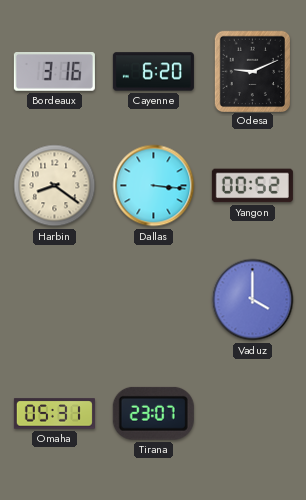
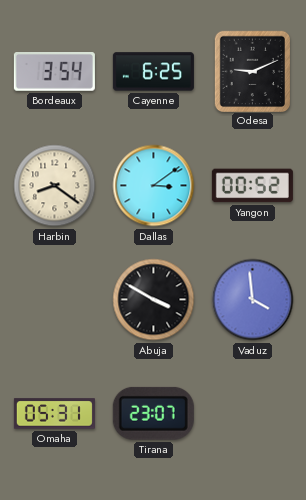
Bordeaux: 3:16 -> 3:54
Cayenne: 6:20 -> 6:25
Dallas: 3:16 -> 3:09
Abuja: none -> 3:50
Vaduz: 4:00 -> 3:59
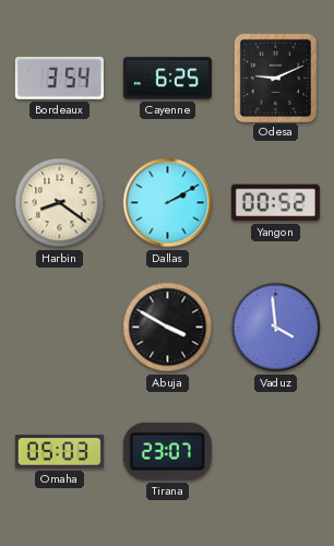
Dallas: 3:09 -> 2:10
Omaha: 05:31 -> 05:03
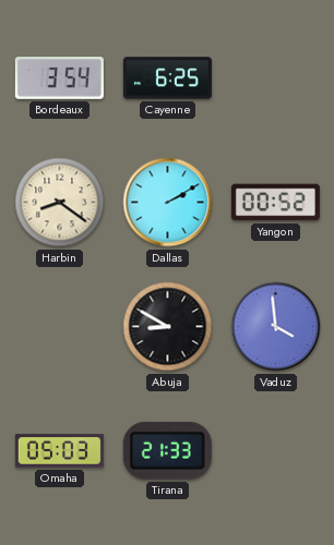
Odesa: 9:11 -> none
Abuja: 3:50 -> 8:50
Tirana: 23:07 -> 21:33
